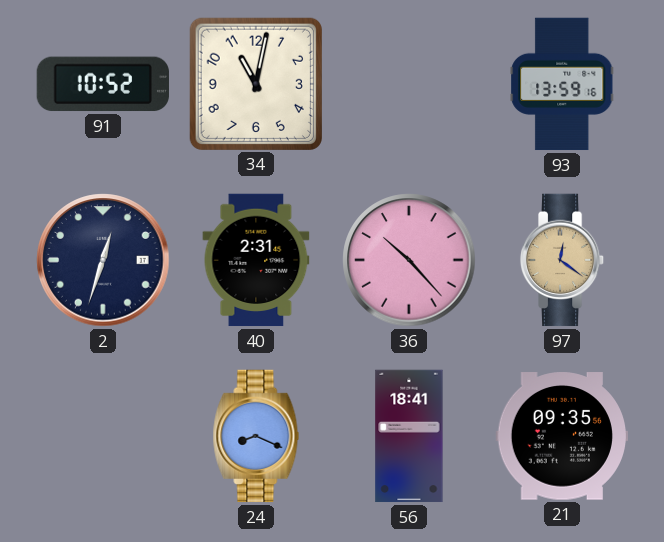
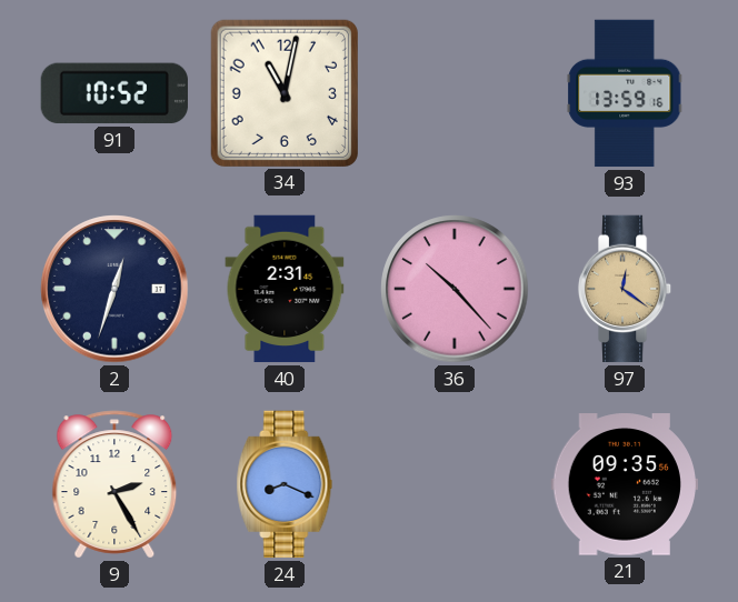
9: none -> 2:25
56: 18:41 -> none
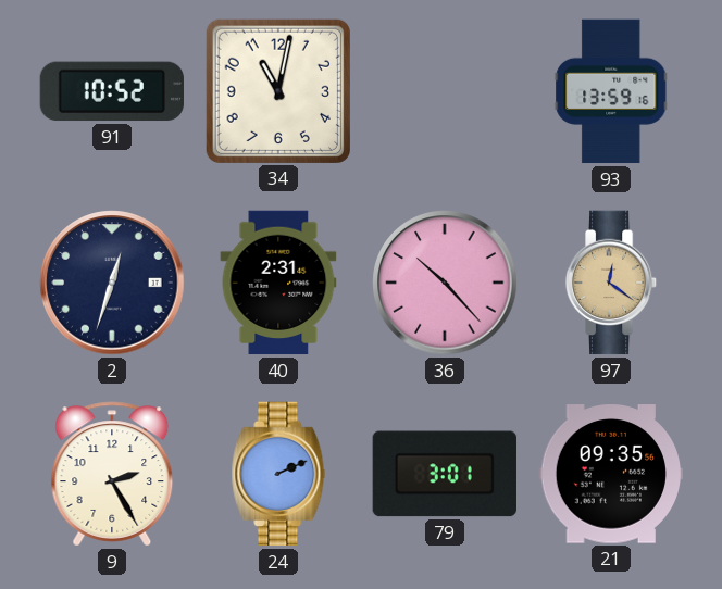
24: 8:19 -> 2:11
79: none -> 3:01
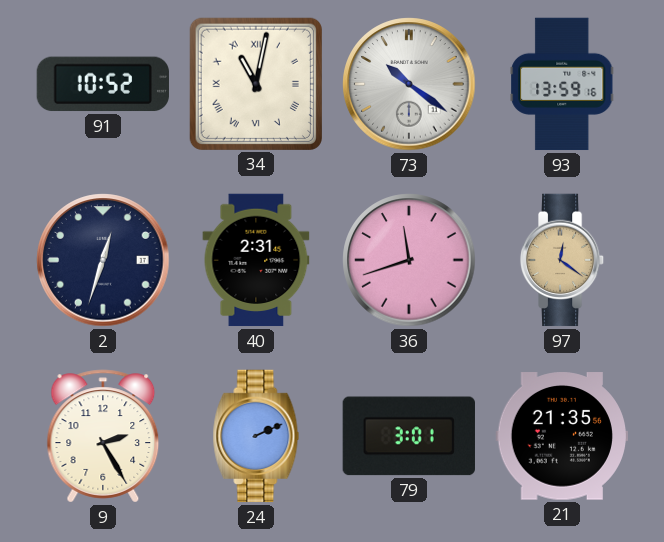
34 numerals: Arabic -> Roman
73: none -> 10:21
36: 10:23 -> 11:42
21: 09:35 -> 21:35
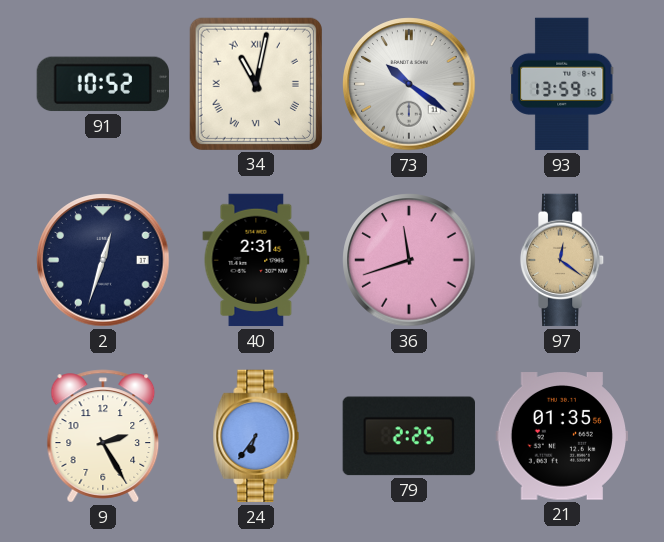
24: 2:11 -> 6:36
79: 3:01 -> 2:25
21: 21:35 -> 01:35
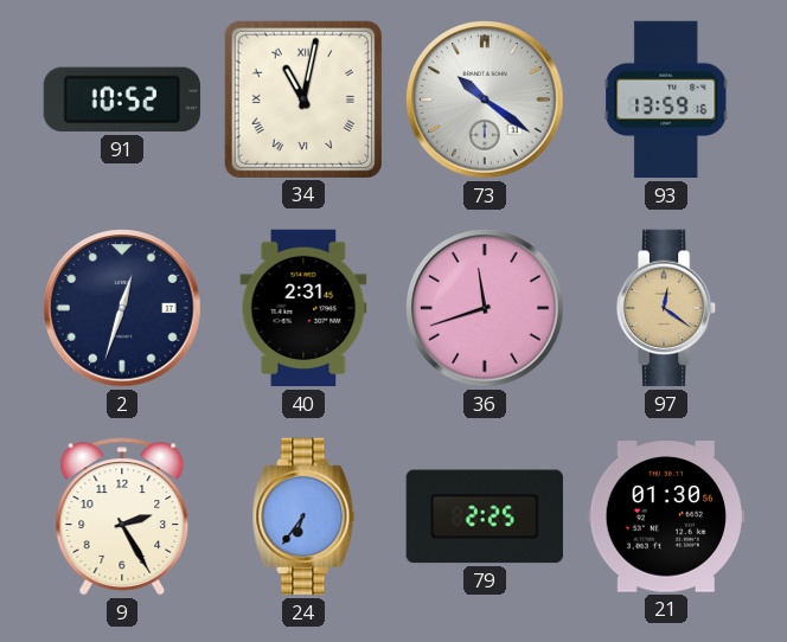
21: 01:35 -> 01:30
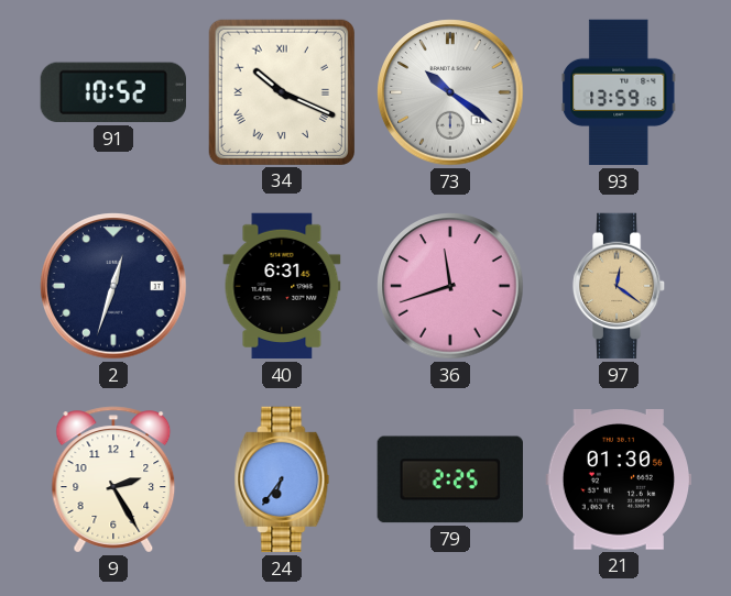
34: 11:02 -> 10:19
40: 2:31 -> 6:31
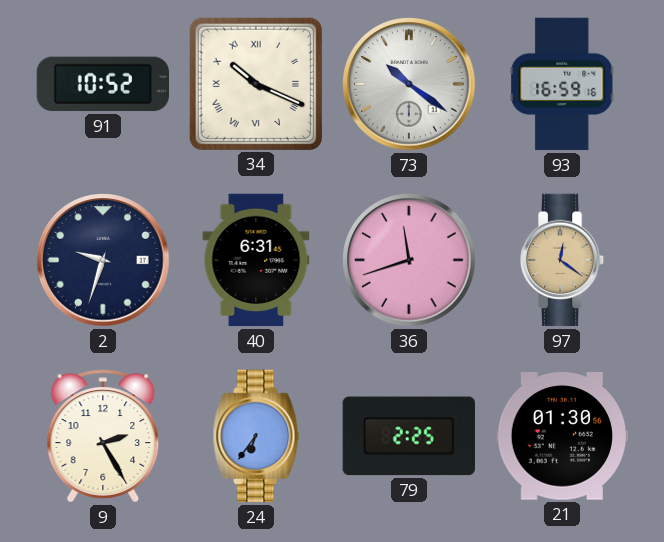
93: 13:59 -> 16:59
2: 12:33 -> 9:33
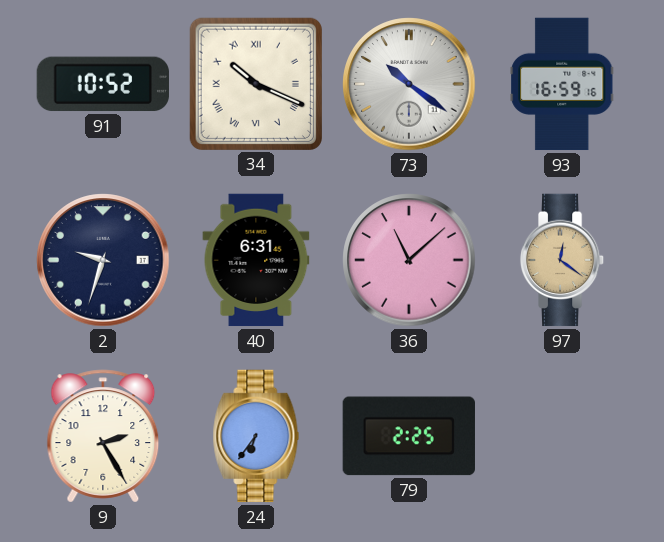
36: 11:42 -> 11:08
21: 01:30 -> none
